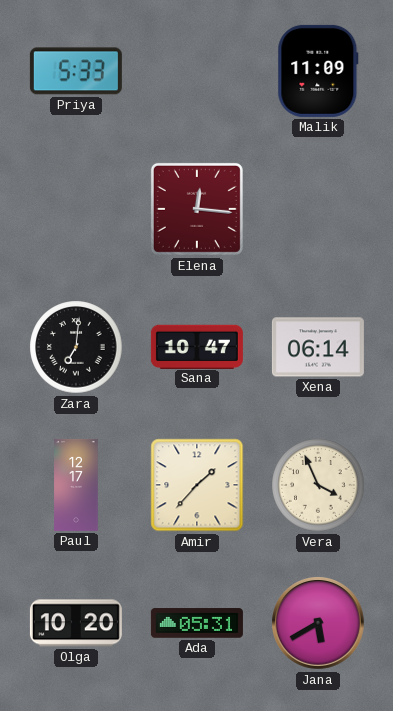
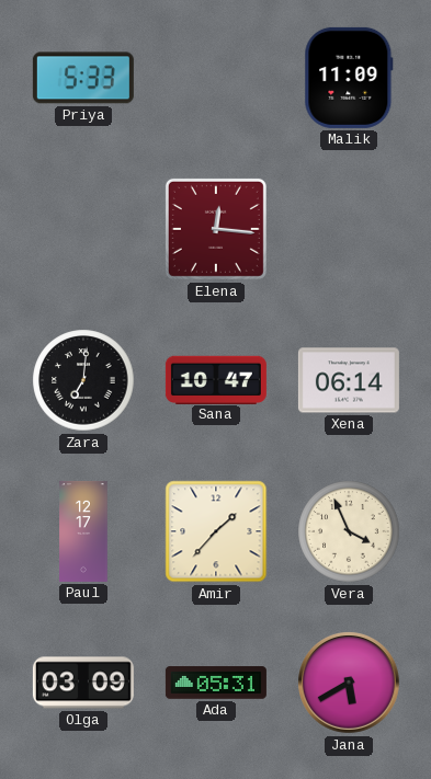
Olga: 10:20 -> 03:09
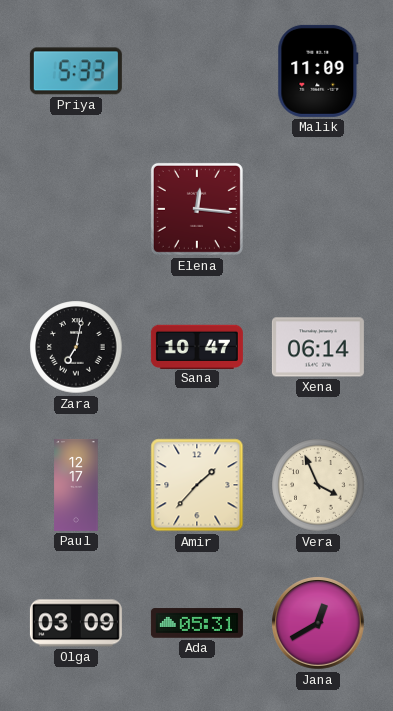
Zara: 7:01 -> 7:02
Jana: 5:40 -> 12:40
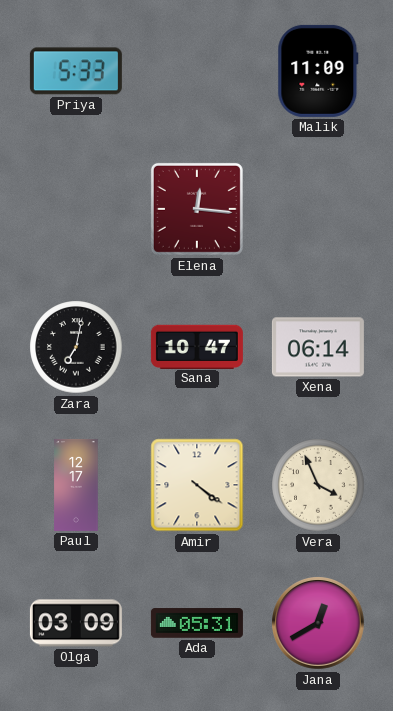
Amir: 1:37 -> 4:21
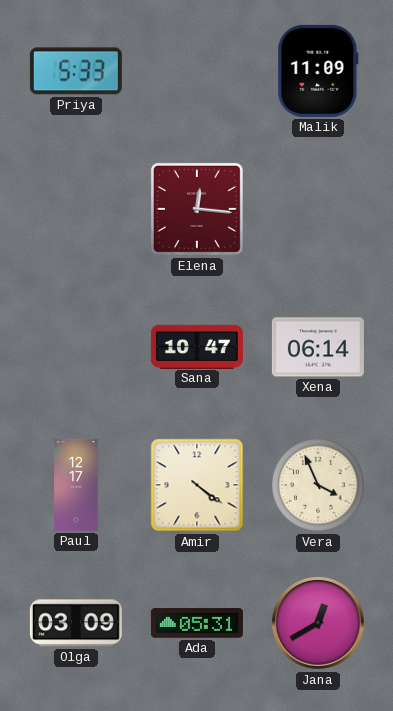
Zara: 7:02 -> none
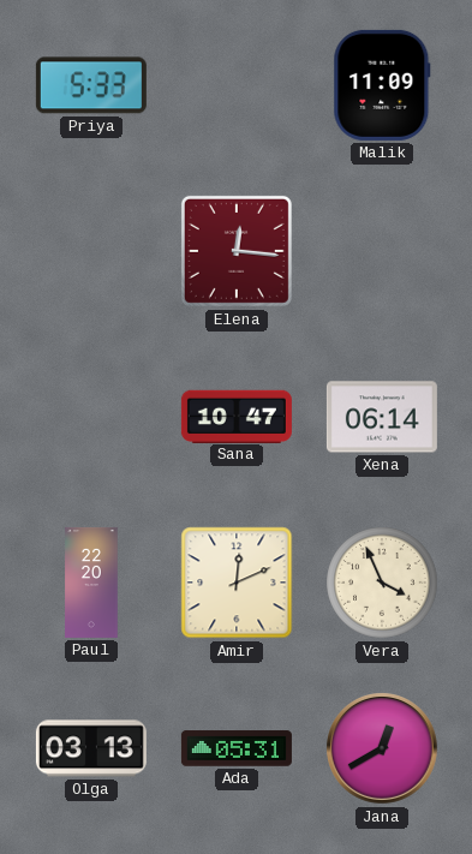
Paul: 12:17 -> 22:20
Amir: 4:21 -> 12:11
Olga: 03:09 -> 03:13
